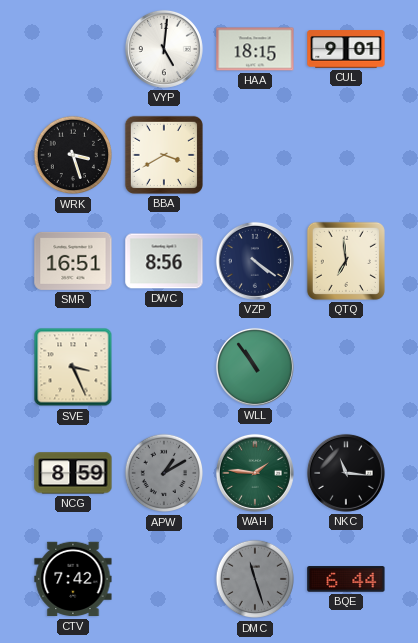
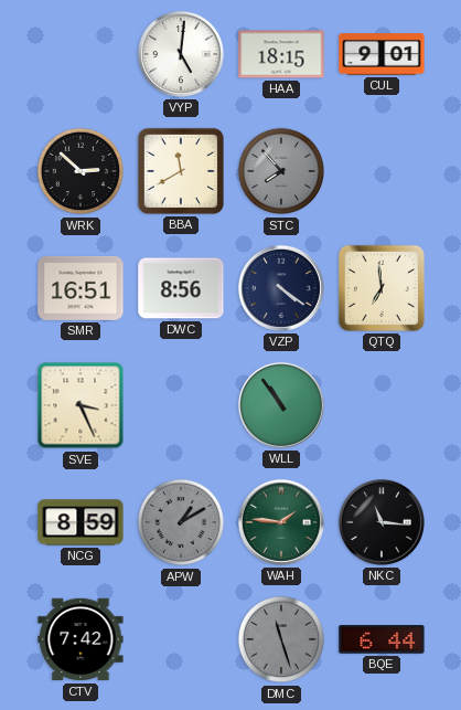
WRK: 3:27 -> 2:52
BBA: 3:40 -> 11:40
STC: none -> 7:53
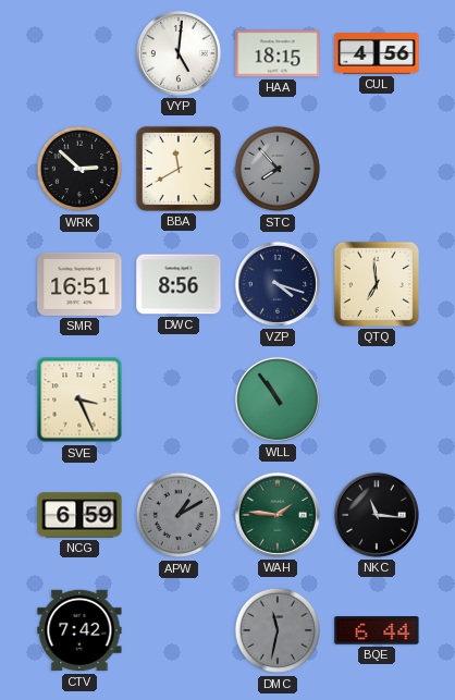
CUL: 9:01 -> 4:56
VZP: 4:21 -> 4:18
NCG: 8:59 -> 6:59
DMC: 11:27 -> 11:32
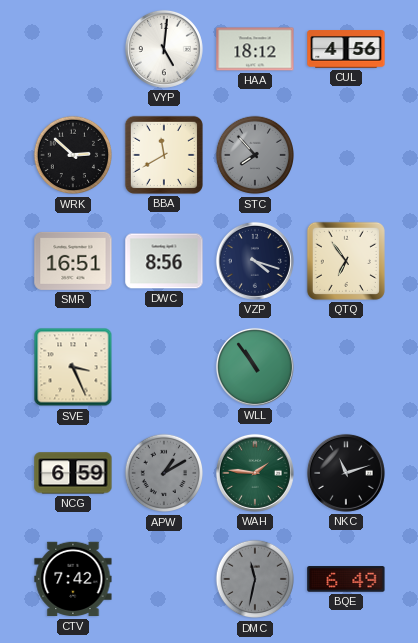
HAA: 18:15 -> 18:12
QTQ: 6:59 -> 6:54
NKC: 11:16 -> 11:12
BQE: 6:44 -> 6:49
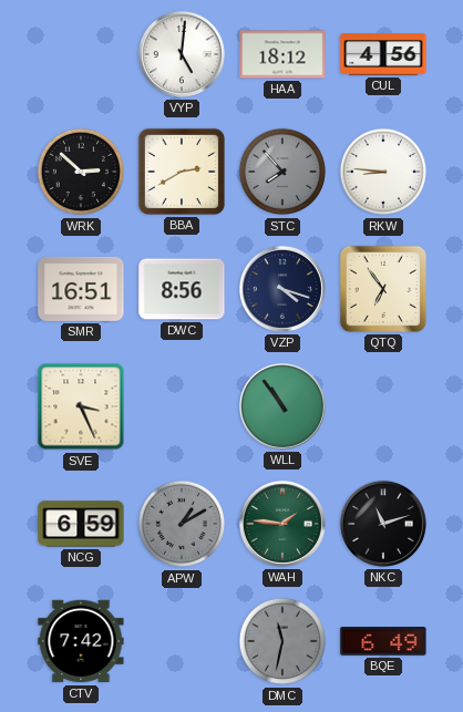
BBA: 11:40 -> 2:40
RKW: none -> 8:46
